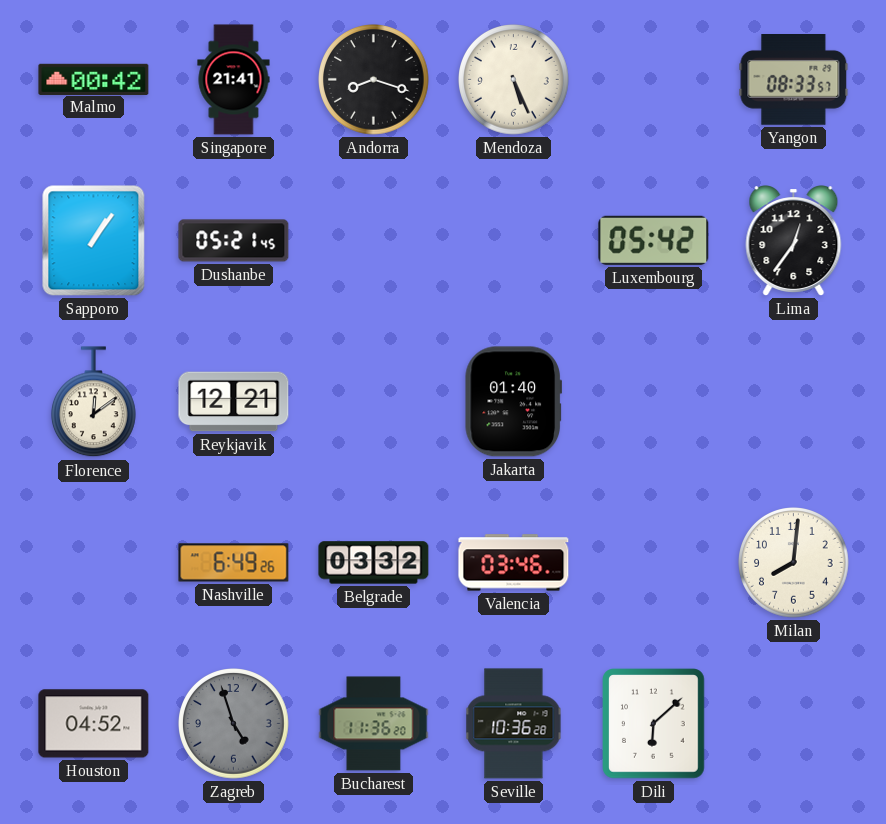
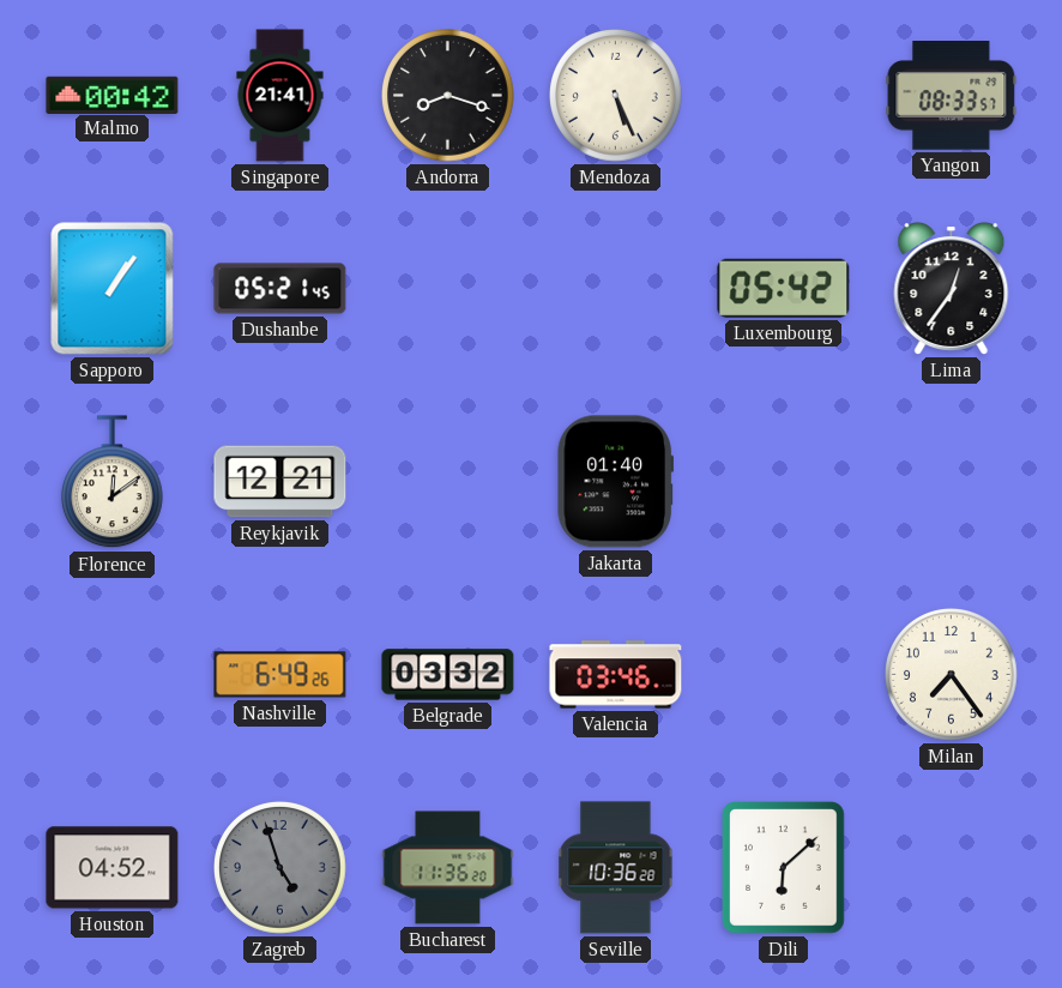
Milan: 8:01 -> 7:24
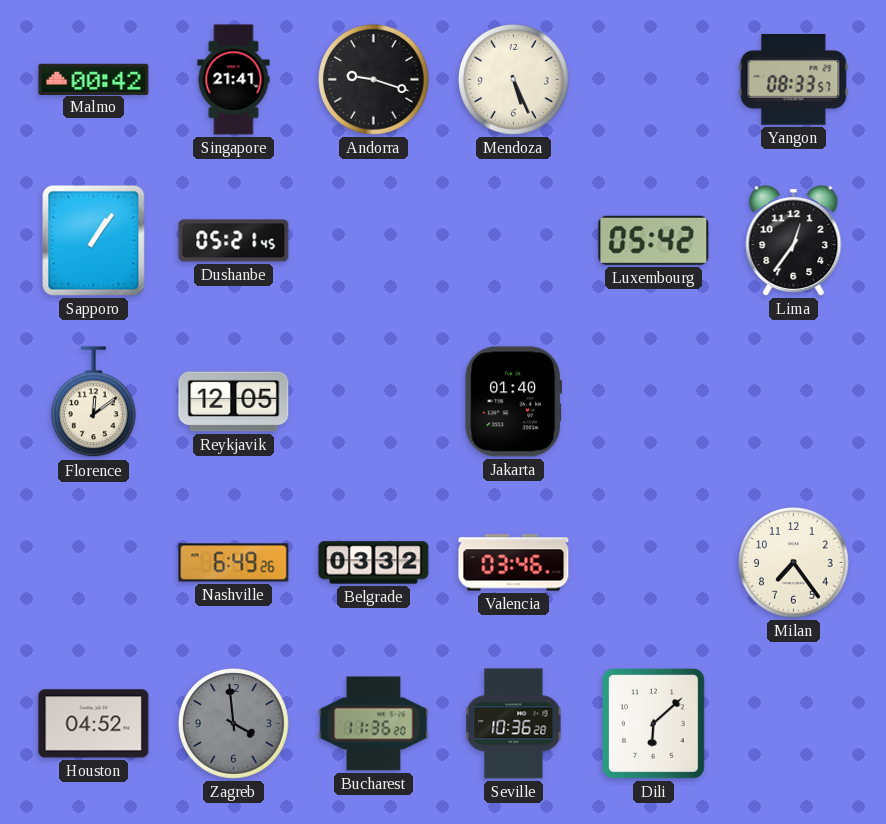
Andorra: 8:18 -> 9:18
Reykjavik: 12:21 -> 12:05
Zagreb: 4:57 -> 3:59
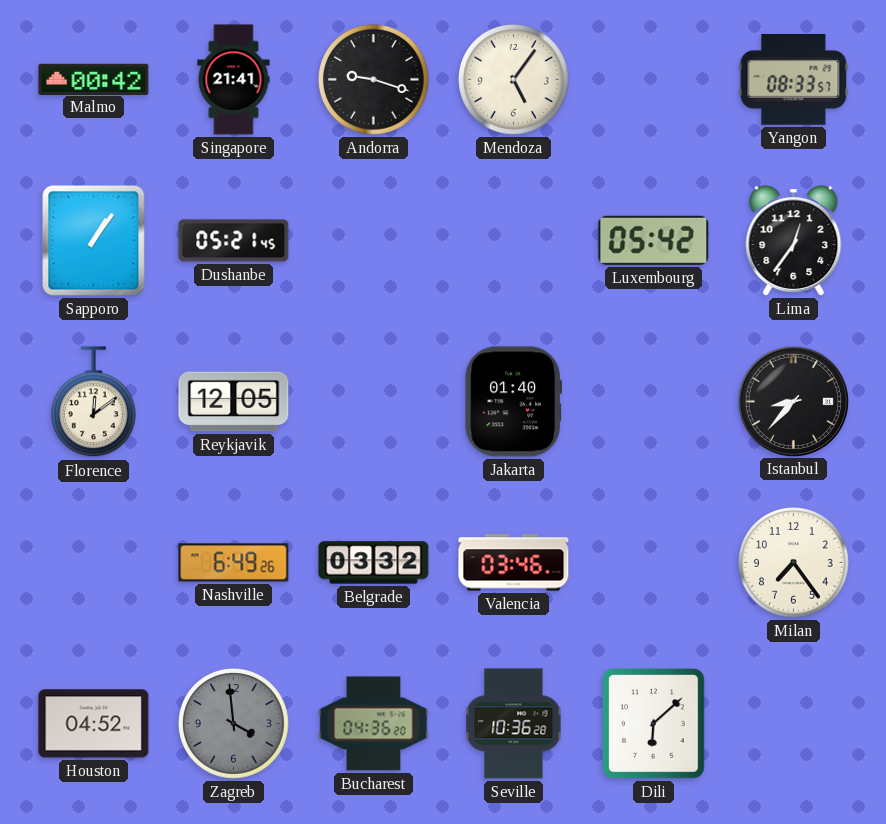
Mendoza: 5:26 -> 5:06
Istanbul: none -> 8:37
Bucharest: 11:36 -> 04:36
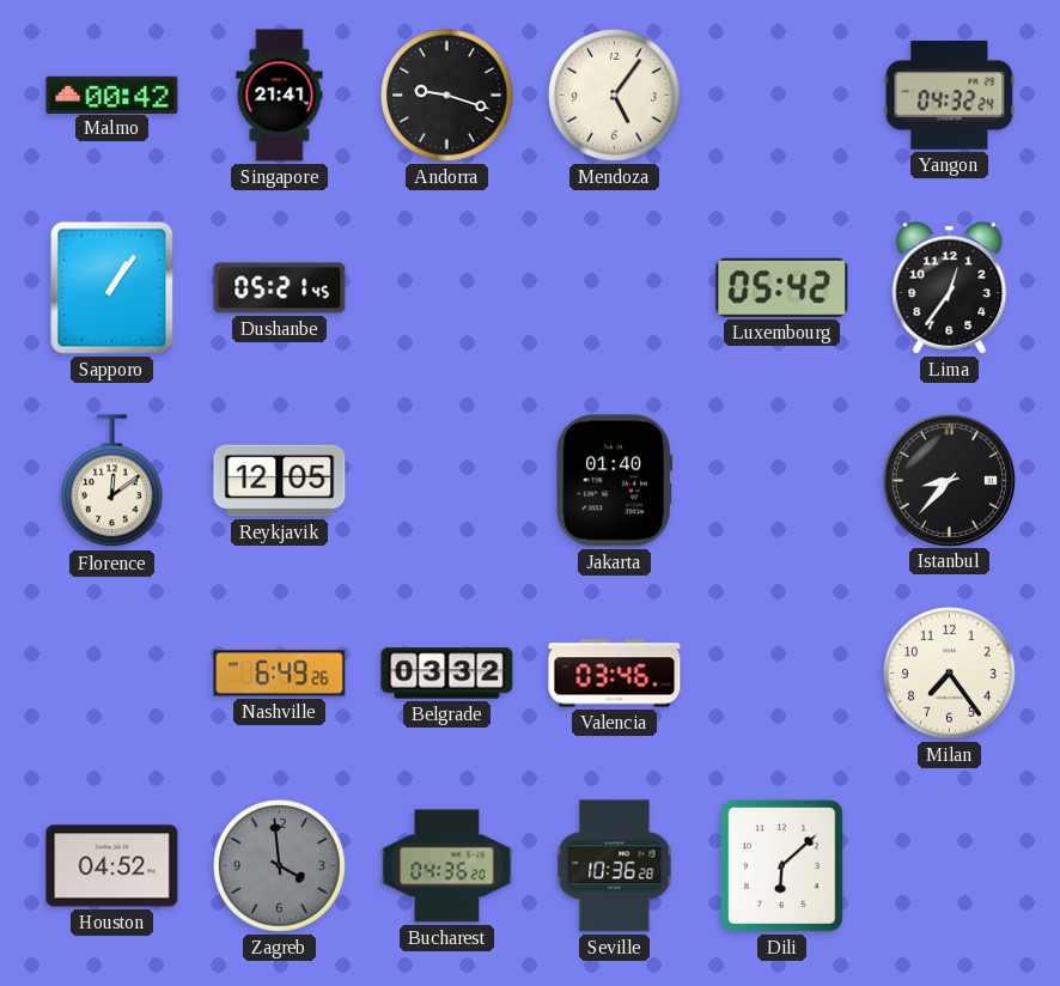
Yangon: 08:33 -> 04:32
